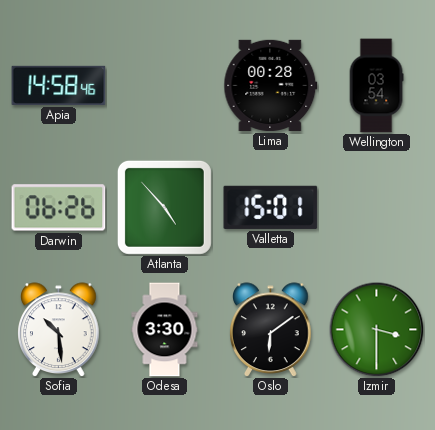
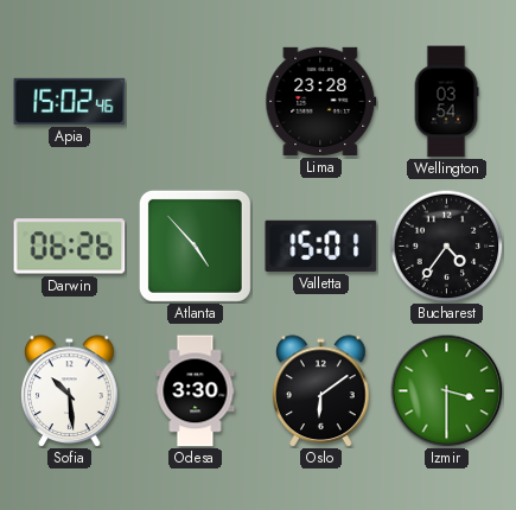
Apia: 14:58 -> 15:02
Lima: 00:28 -> 23:28
Bucharest: none -> 4:36
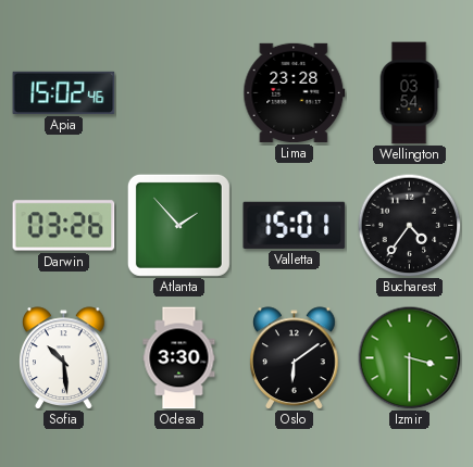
Darwin: 06:26 -> 03:26
Atlanta: 4:53 -> 1:53
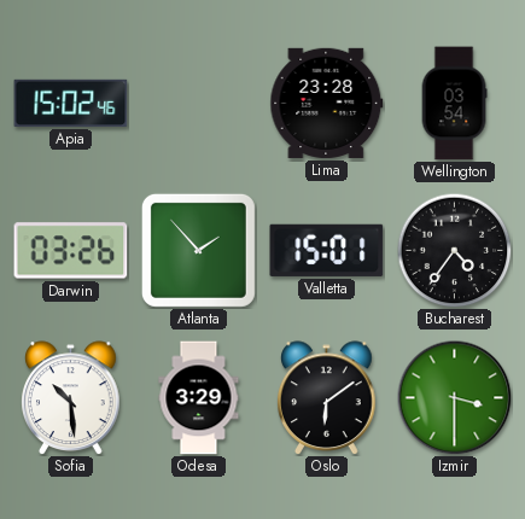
Odesa: 3:30 -> 3:29
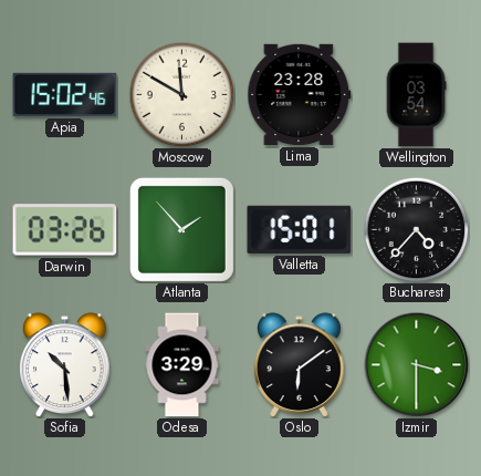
Moscow: none -> 11:50
Bucharest: 4:36 -> 4:37
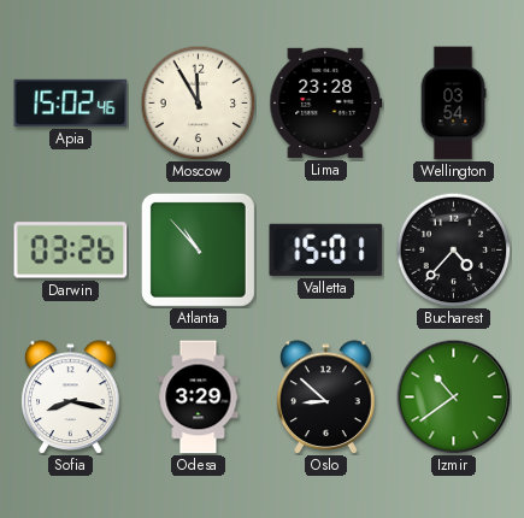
Moscow: 11:50 -> 11:55
Atlanta: 1:53 -> 10:53
Sofia: 10:29 -> 8:17
Oslo: 6:09 -> 8:52
Izmir: 3:30 -> 10:39
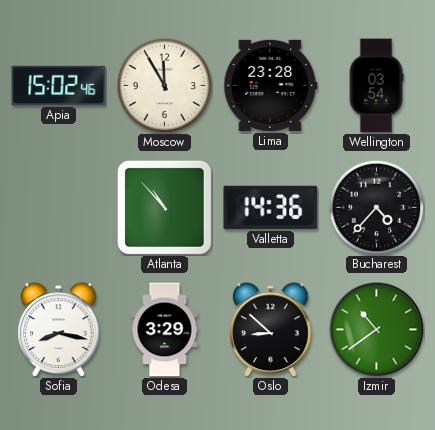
Darwin: 03:26 -> none
Valletta: 15:01 -> 14:36
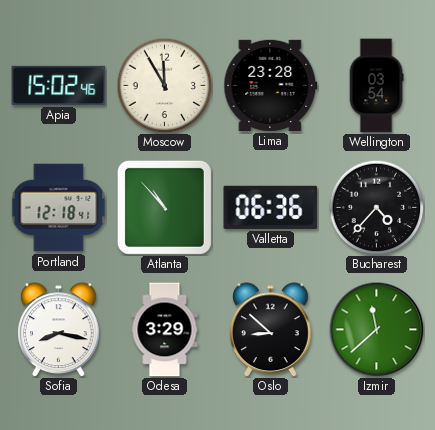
Portland: none -> 12:18
Valletta: 14:36 -> 06:36
Izmir: 10:39 -> 11:38
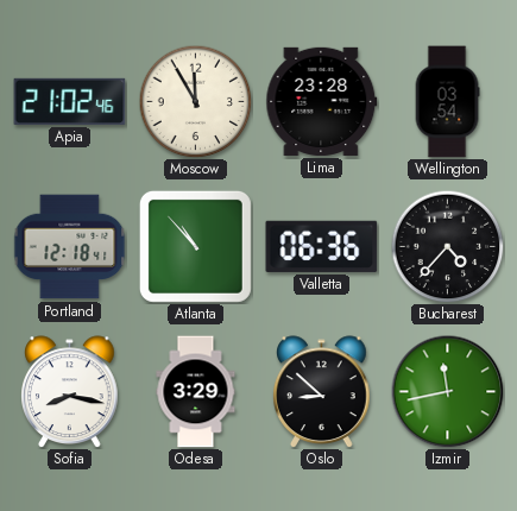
Apia: 15:02 -> 21:02
Izmir: 11:38 -> 11:43
